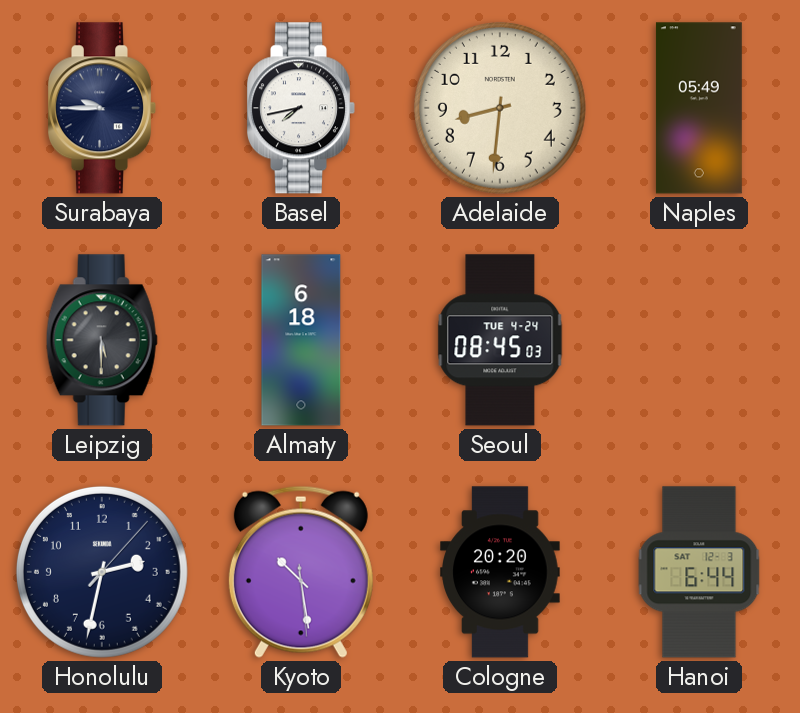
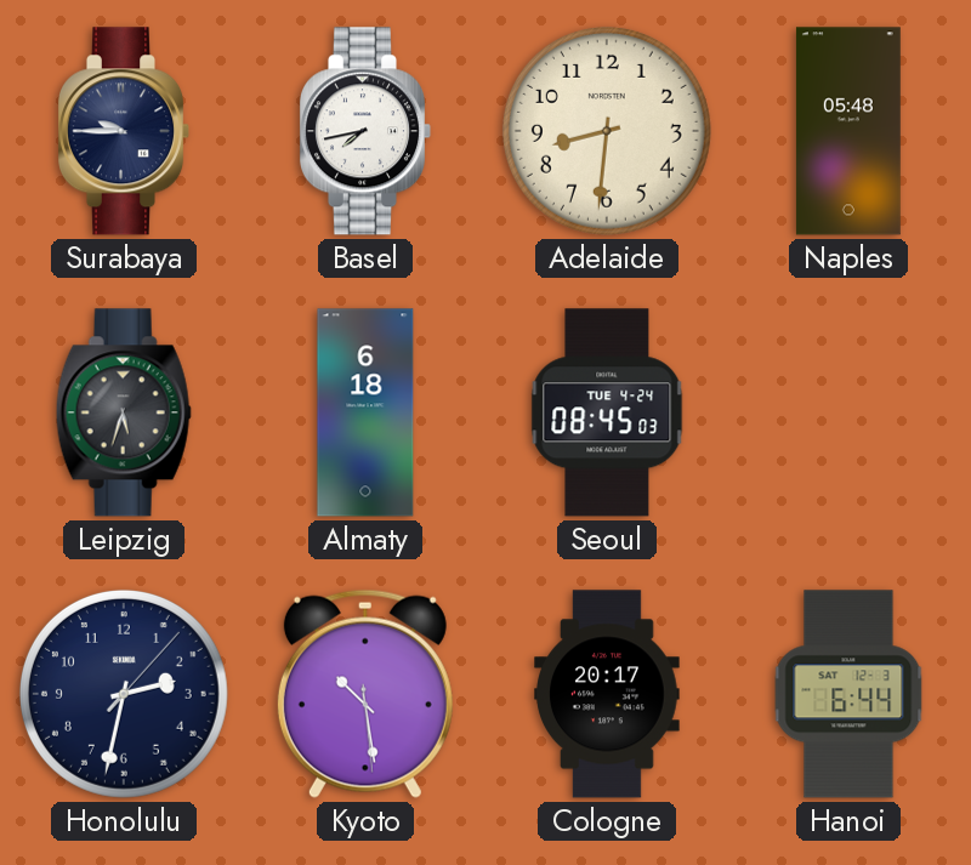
Naples: 05:49 -> 05:48
Leipzig: 5:30 -> 5:33
Cologne: 20:20 -> 20:17
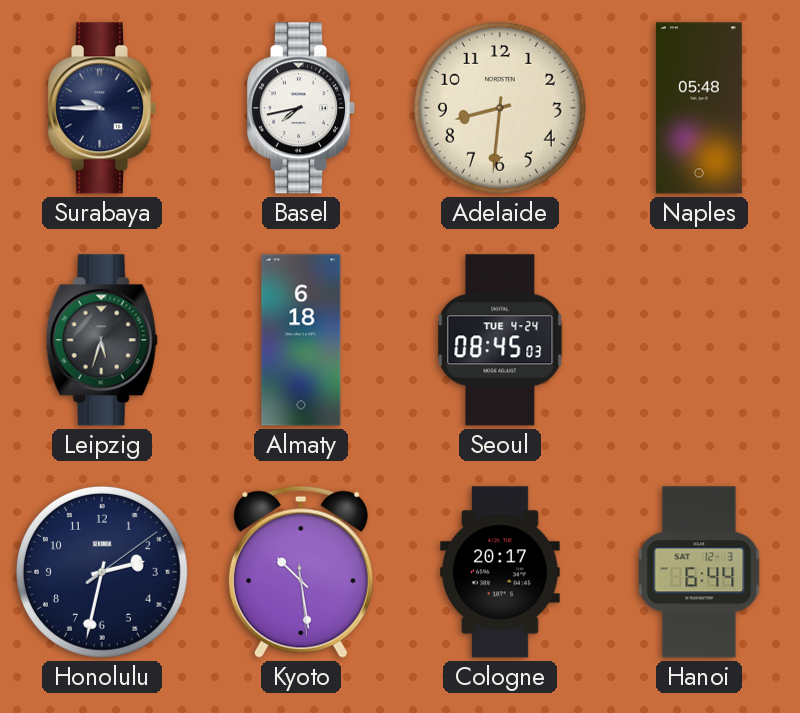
Honolulu: 2:32:07 -> 2:32:09
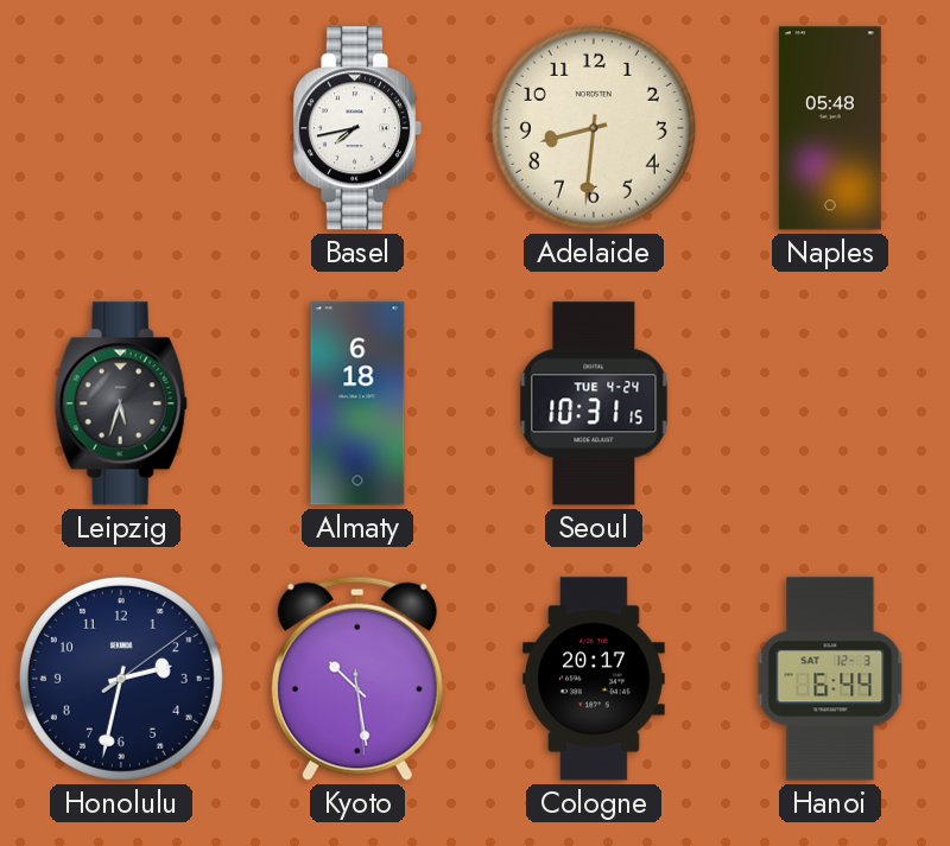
Surabaya: 9:45 -> none
Seoul: 08:45 -> 10:31
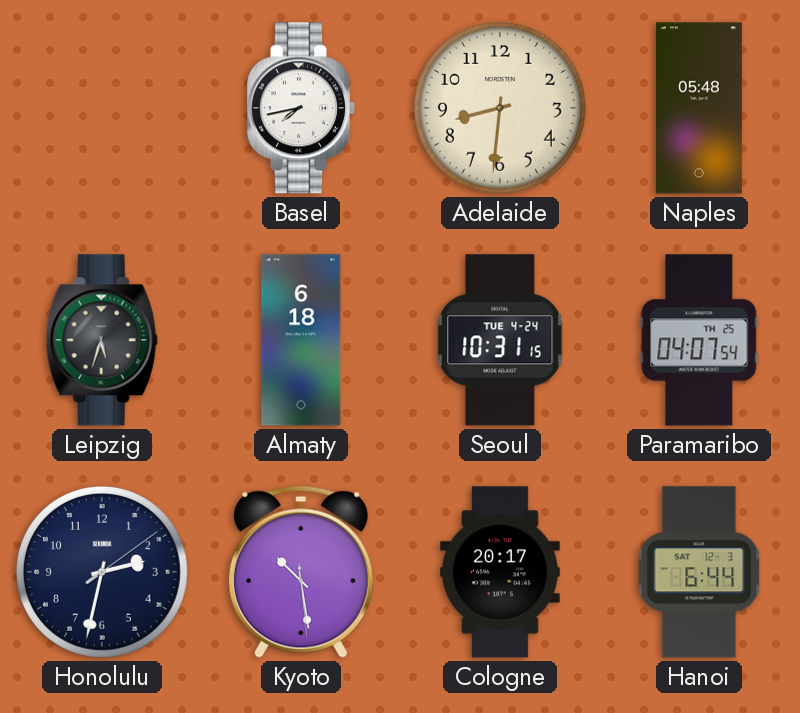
Paramaribo: none -> 04:07
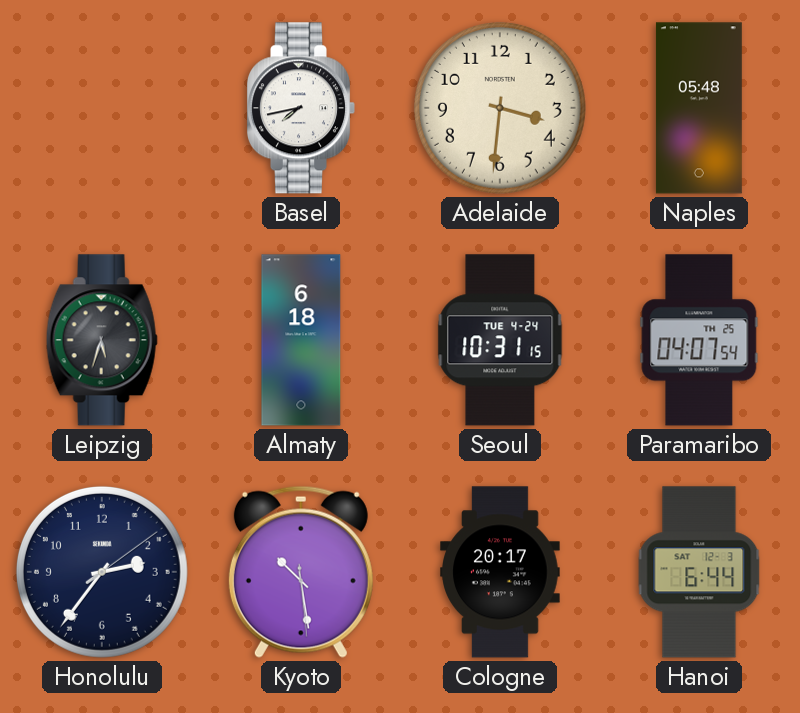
Adelaide: 8:31 -> 3:31
Honolulu: 2:32 -> 2:36
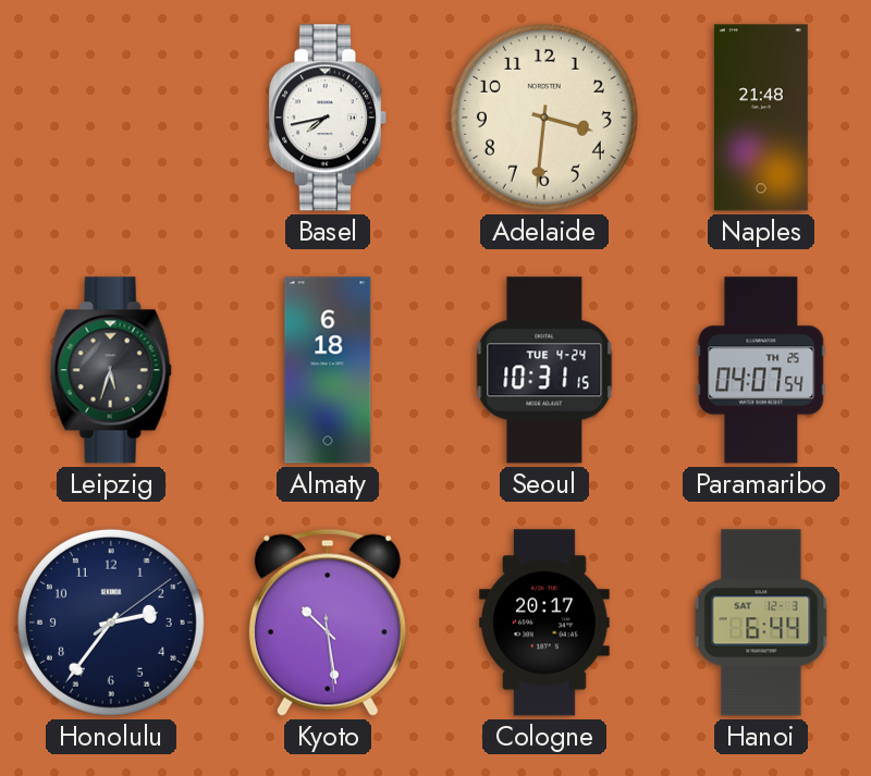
Naples: 05:48 -> 21:48
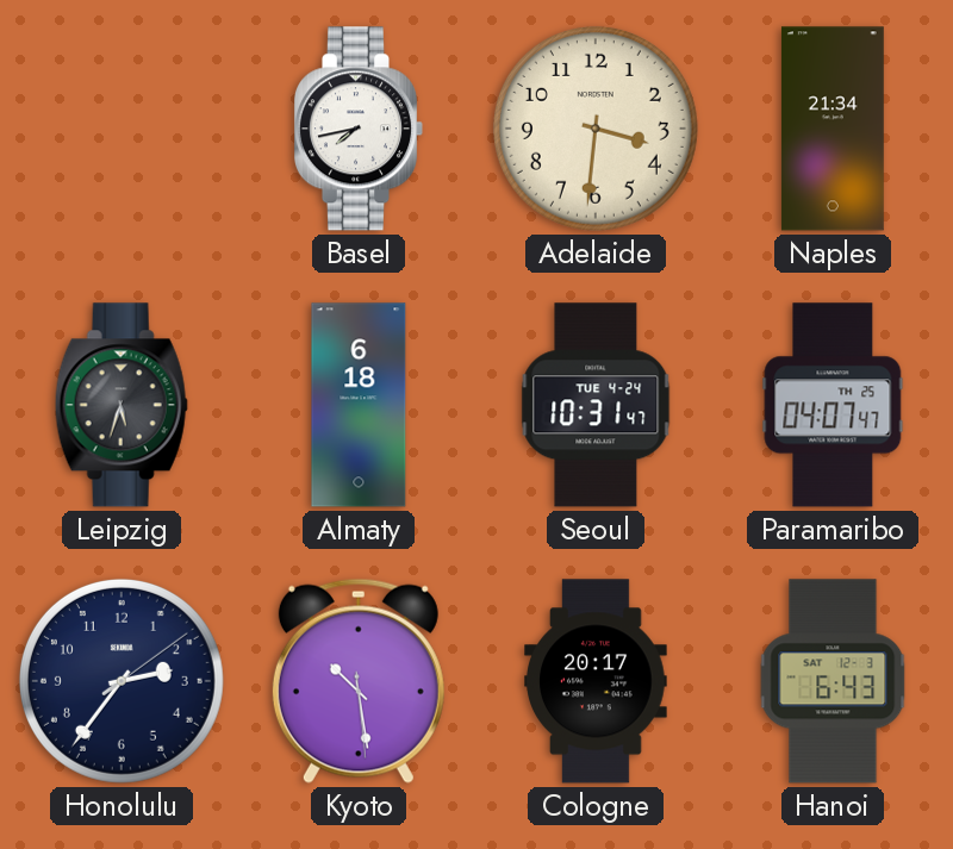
Naples: 21:48 -> 21:34
Seoul: 10:31:15 -> 10:31:47
Paramaribo: 04:07:54 -> 04:07:47
Hanoi: 6:44 -> 6:43
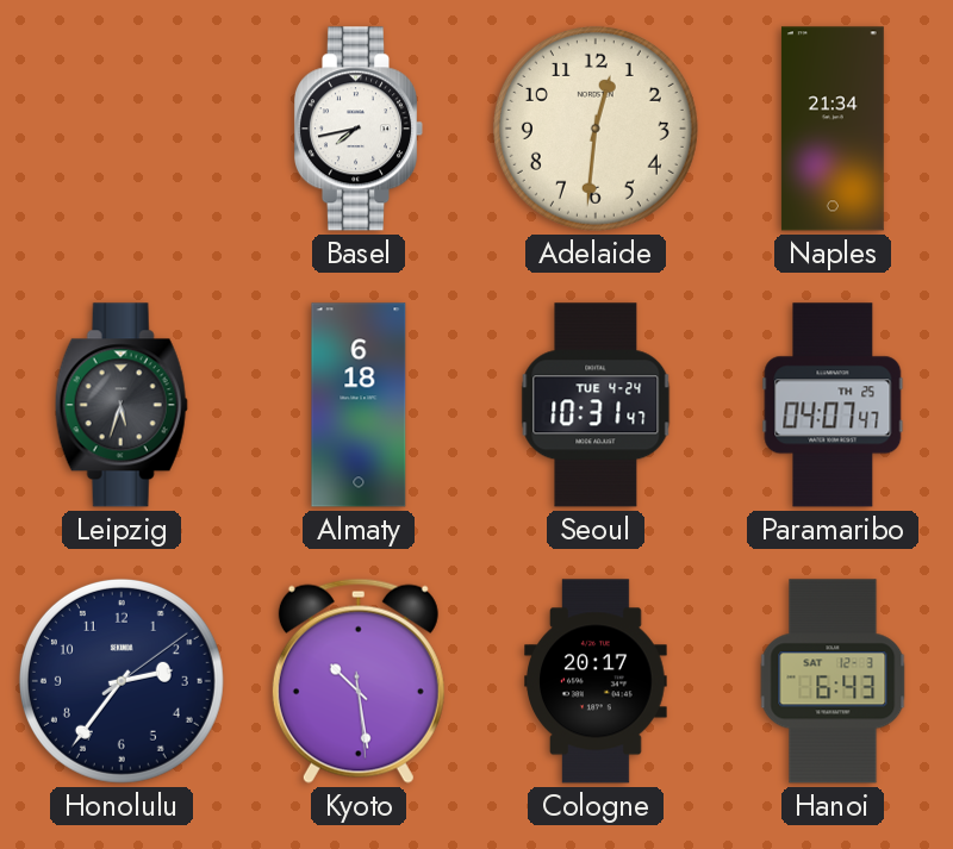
Adelaide: 3:31 -> 12:31
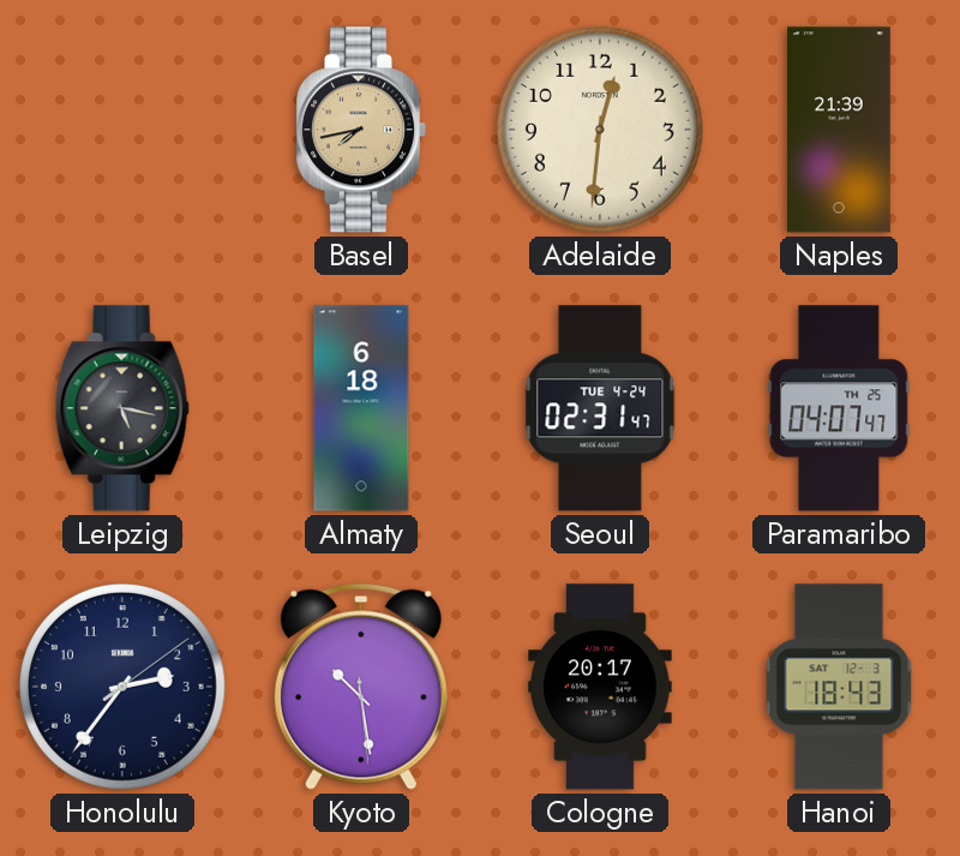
Basel dial: white -> champagne
Naples: 21:34 -> 21:39
Leipzig: 5:33 -> 5:17
Seoul: 10:31 -> 02:31
Hanoi: 6:43 -> 18:43
